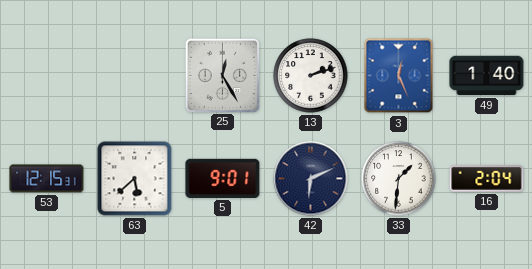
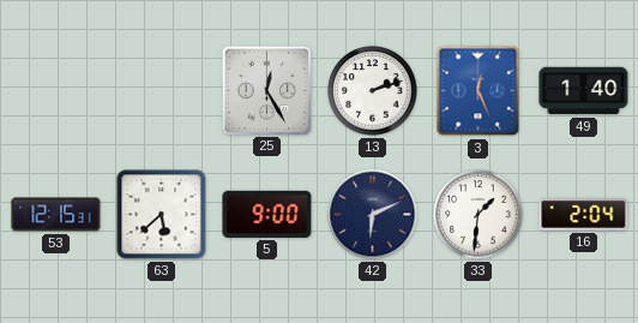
5: 9:01 -> 9:00
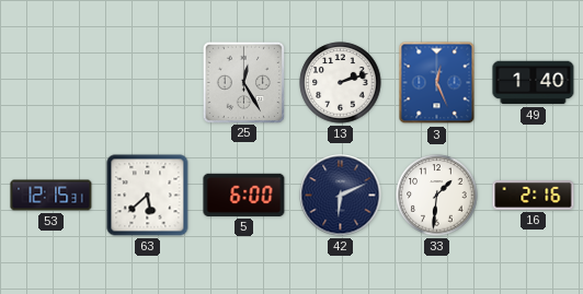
5: 9:00 -> 6:00
16: 2:04 -> 2:16
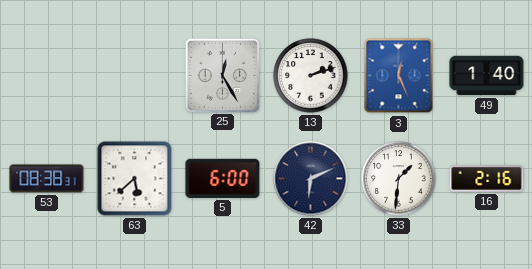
53: 12:15 -> 08:38
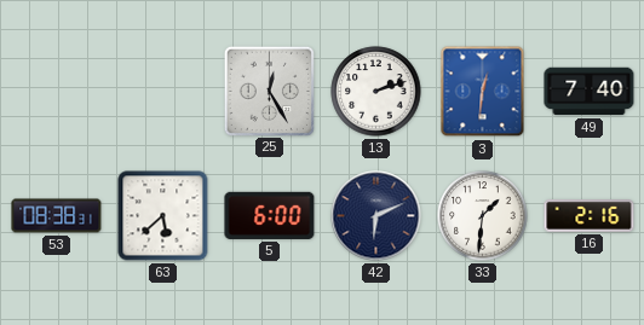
3: 12:26 -> 12:31
49: 1:40 -> 7:40
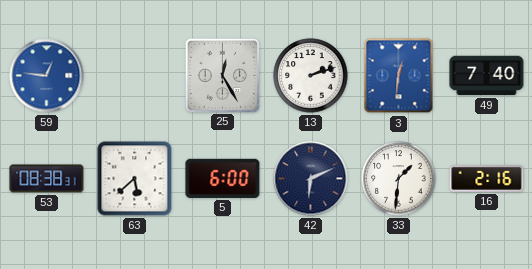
59: none -> 12:46
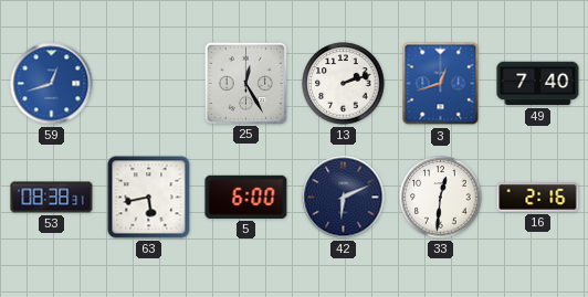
59: 12:46 -> 12:42
3: 12:31 -> 12:42
63: 5:38 -> 5:43
33: 1:31 -> 12:31
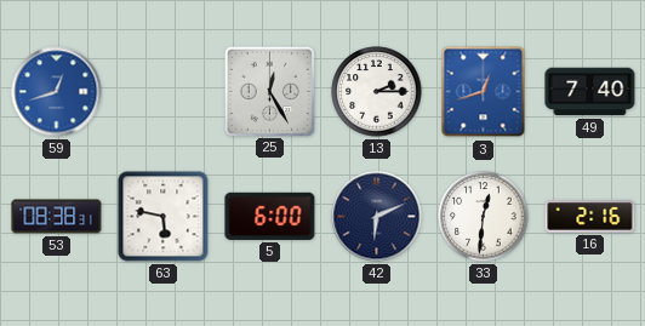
13: 2:12 -> 2:15
63: 5:43 -> 5:47
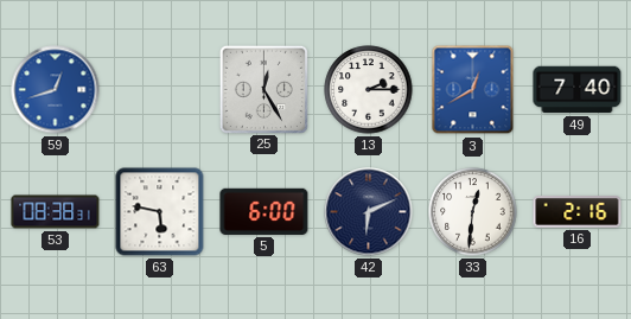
3: 12:42 -> 12:40
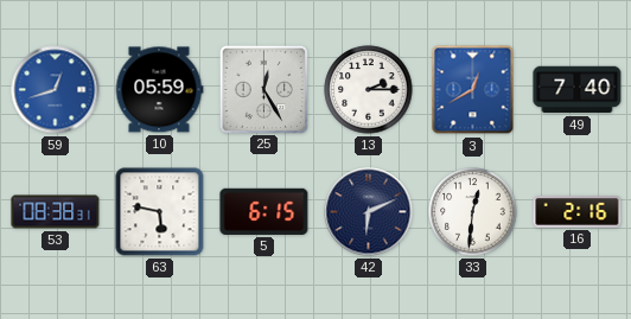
10: none -> 05:59
5: 6:00 -> 6:15
